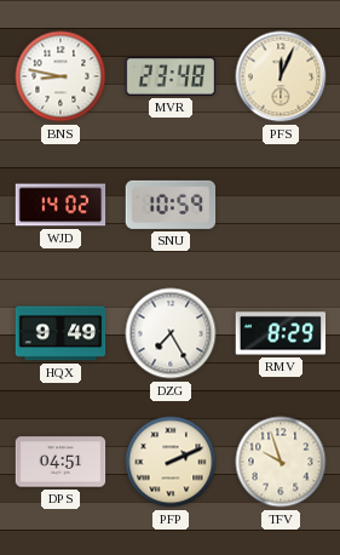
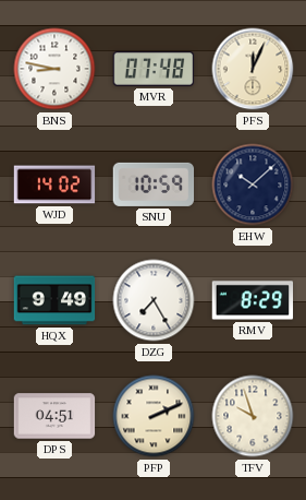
MVR: 23:48 -> 07:48
EHW: none -> 10:08
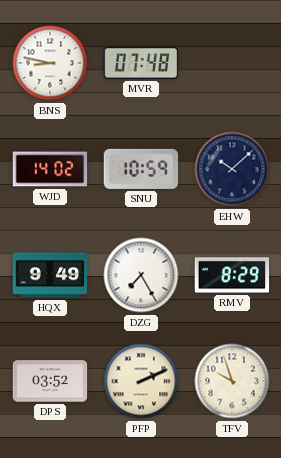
PFS: 12:04 -> none
DPS: 04:51 -> 03:52
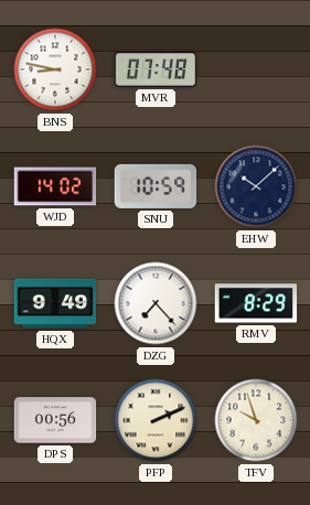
DZG: 7:25 -> 7:23
DPS: 03:52 -> 00:56
